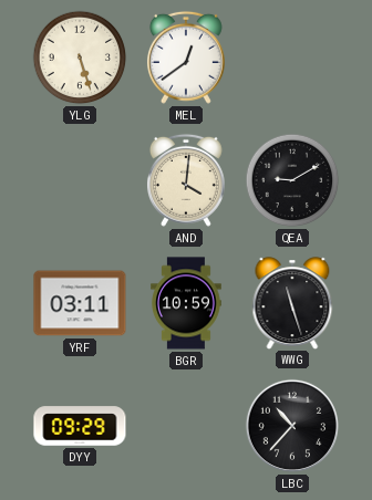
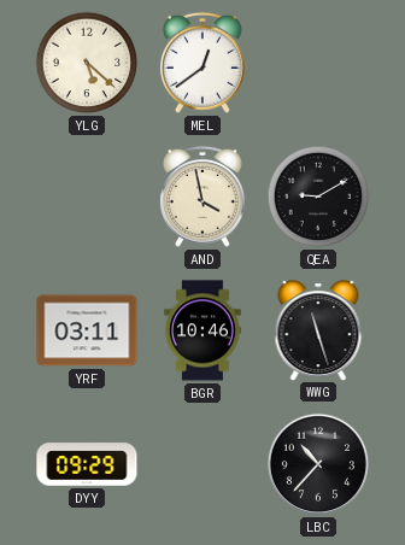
YLG: 5:27 -> 5:22
AND: 4:01 -> 3:58
BGR: 10:59 -> 10:46
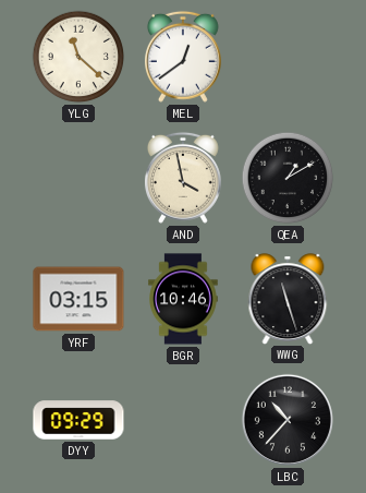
YLG: 5:22 -> 11:22
QEA: 9:10 -> 1:10
YRF: 03:11 -> 03:15
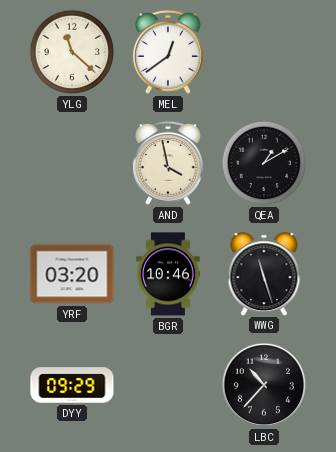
YRF: 03:15 -> 03:20
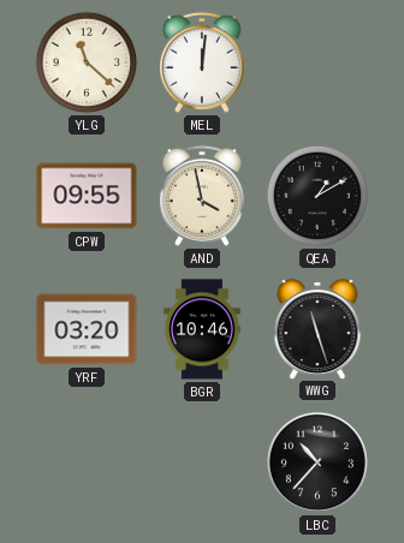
MEL: 12:39 -> 12:01
CPW: none -> 09:55
DYY: 09:29 -> none
